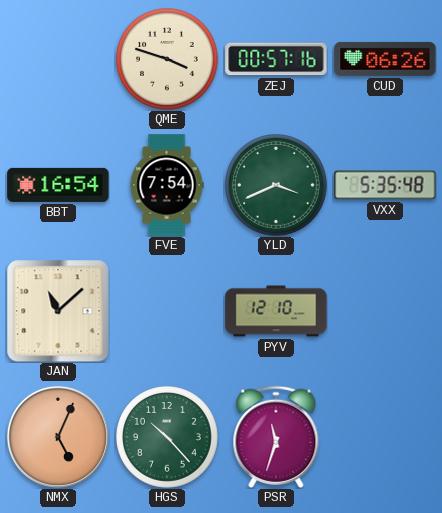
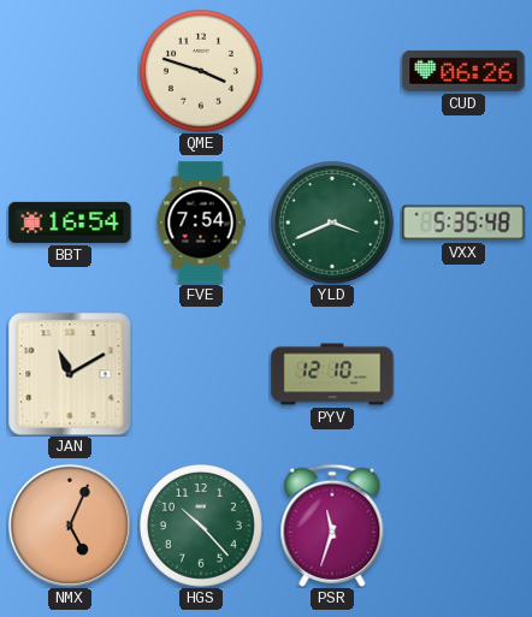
ZEJ: 00:57 -> none
JAN: 11:08 -> 11:10
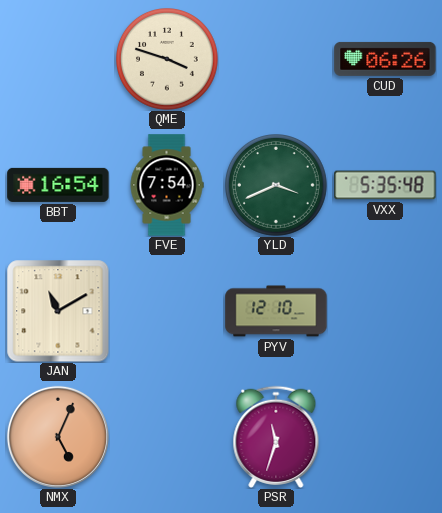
HGS: 10:23 -> none
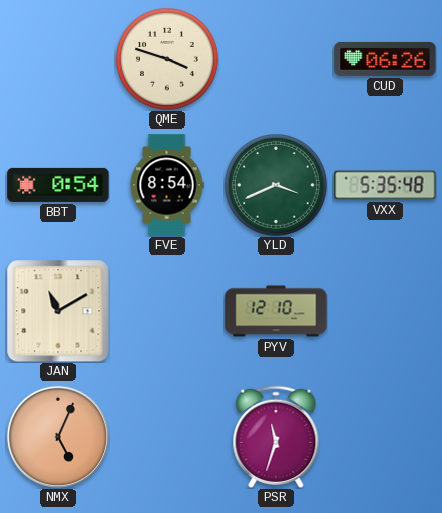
BBT: 16:54 -> 0:54
FVE: 7:54 -> 8:54
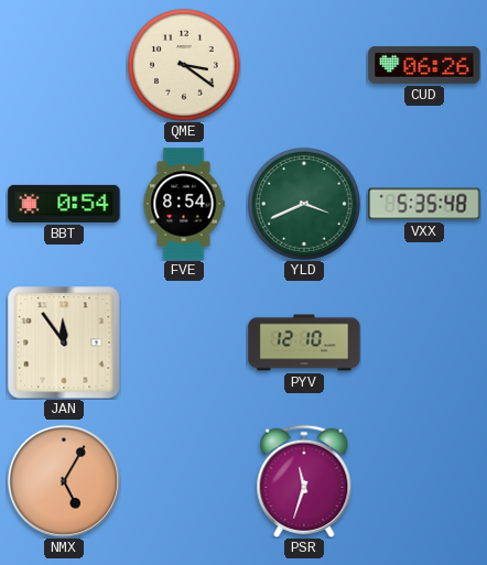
QME: 3:48 -> 3:21
JAN: 11:10 -> 11:54
NMX: 5:04 -> 5:05
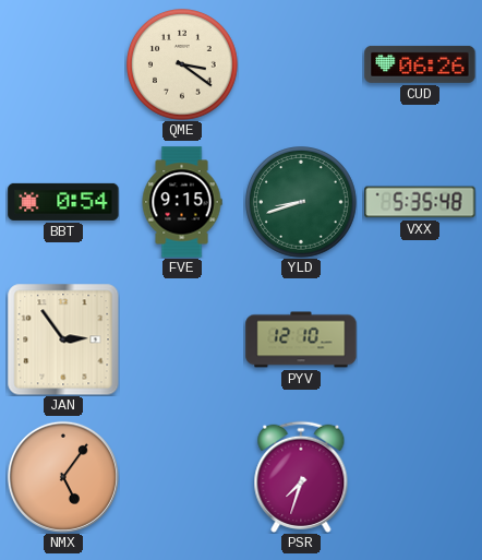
FVE: 8:54 -> 9:15
YLD: 3:41 -> 8:42
JAN: 11:54 -> 2:54
NMX: 5:05 -> 5:06
PSR: 11:33 -> 7:33
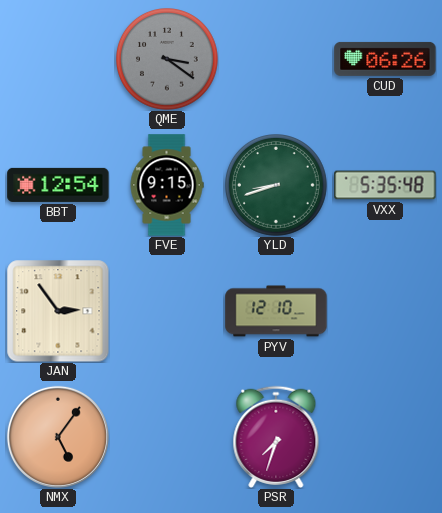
QME dial: cream -> grey
BBT: 0:54 -> 12:54
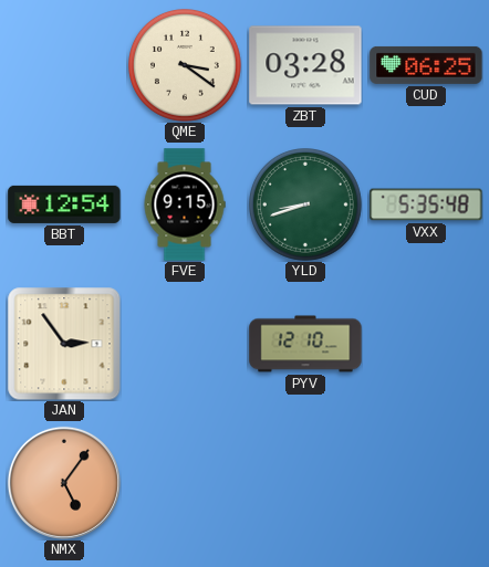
QME dial: grey -> cream
ZBT: none -> 03:28
CUD: 06:26 -> 06:25
PSR: 7:33 -> none
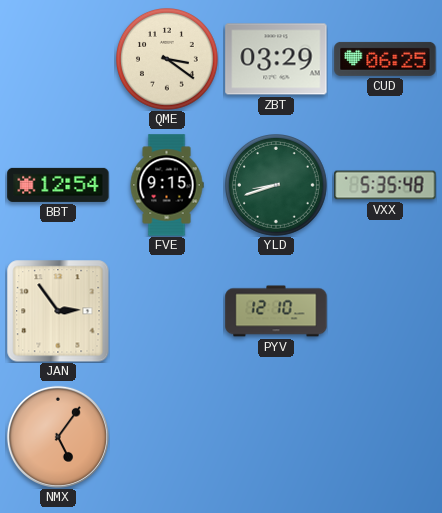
ZBT: 03:28 -> 03:29
